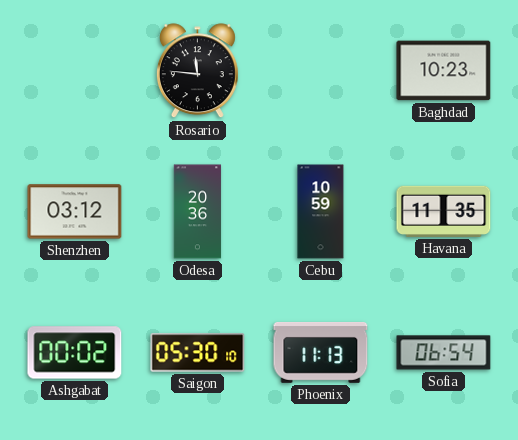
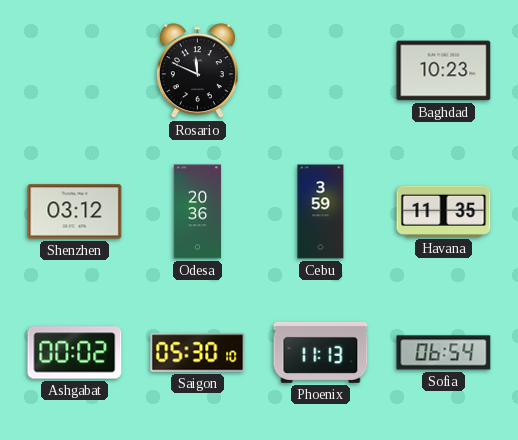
Rosario: 11:46 -> 11:49
Cebu: 10:59 -> 3:59
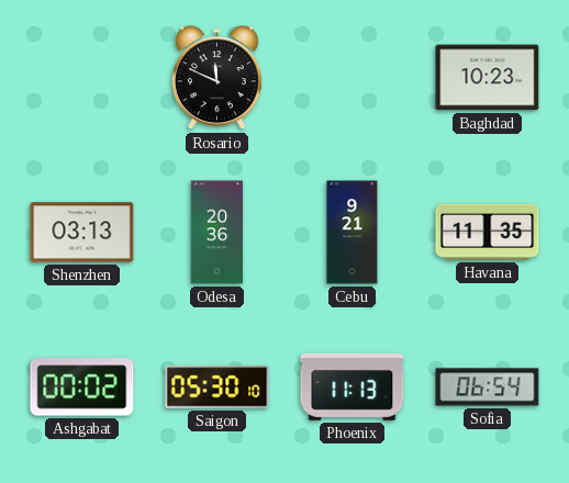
Shenzhen: 03:12 -> 03:13
Cebu: 3:59 -> 9:21
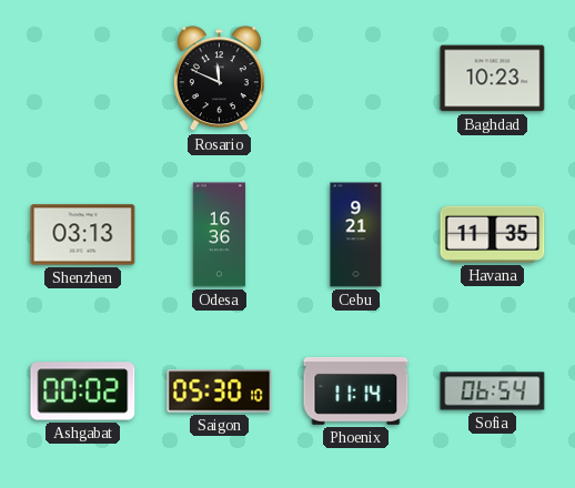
Odesa: 20:36 -> 16:36
Phoenix: 11:13 -> 11:14
